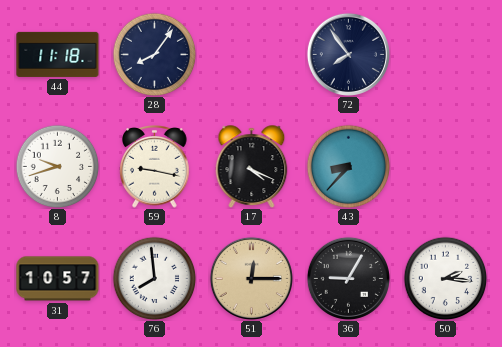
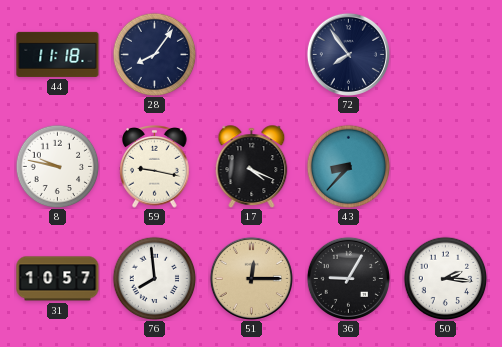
8: 9:42 -> 9:47
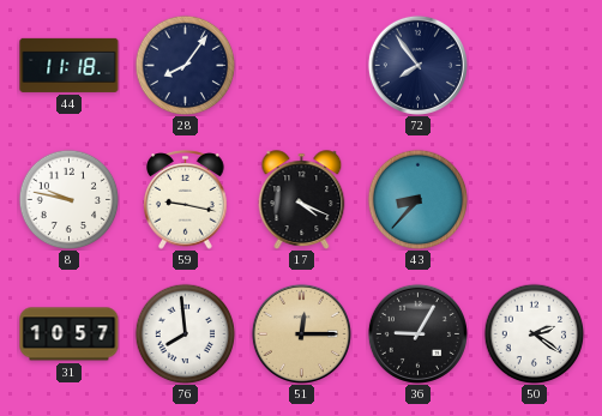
50: 2:16 -> 2:21
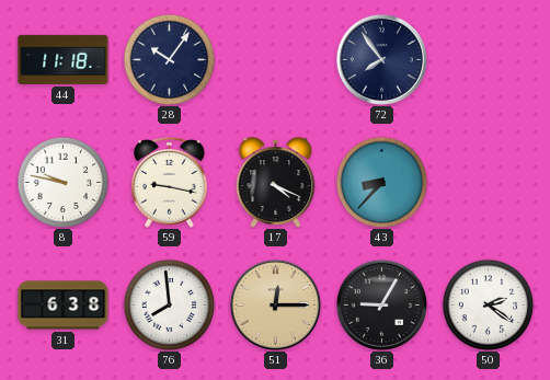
28: 8:06 -> 10:06
31: 10:57 -> 6:38
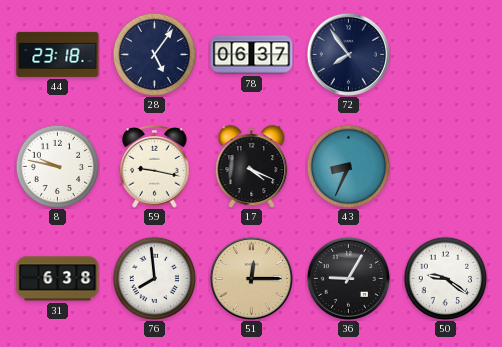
44: 11:18 -> 23:18
28: 10:06 -> 5:06
78: none -> 06:37
43: 8:37 -> 8:34
50: 2:21 -> 9:21
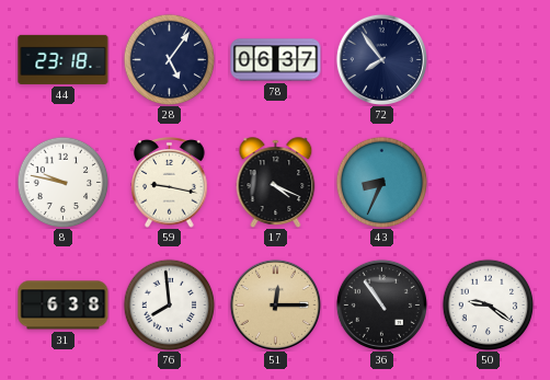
36: 9:05 -> 10:54
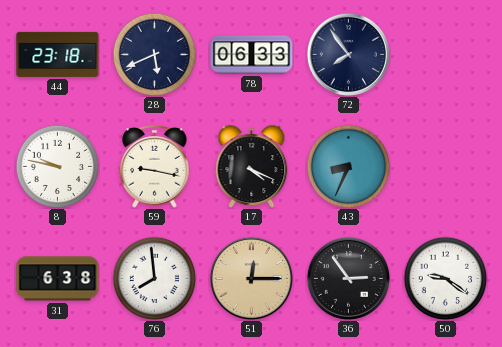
28: 5:06 -> 5:41
78: 06:37 -> 06:33
36: 10:54 -> 2:54
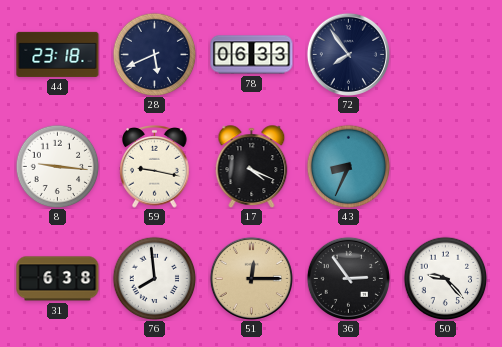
8: 9:47 -> 9:16
50: 9:21 -> 9:23
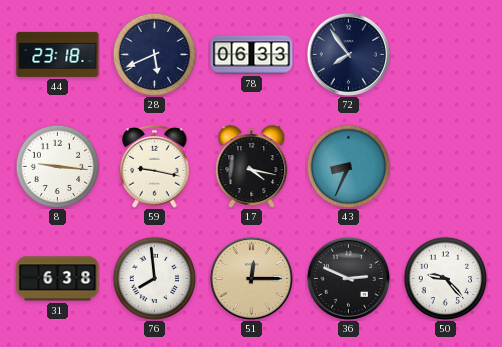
17: 4:19 -> 4:17
36: 2:54 -> 2:49
